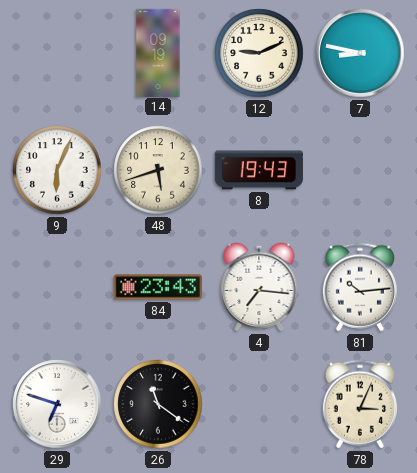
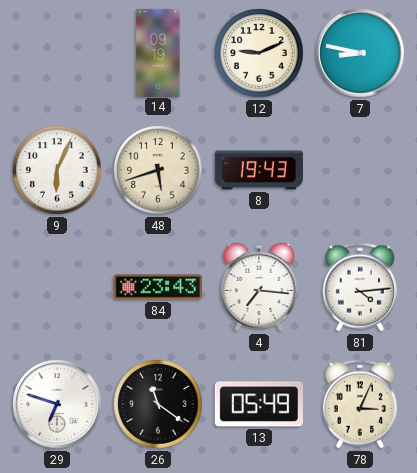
81: 10:14 -> 4:14
13: none -> 05:49
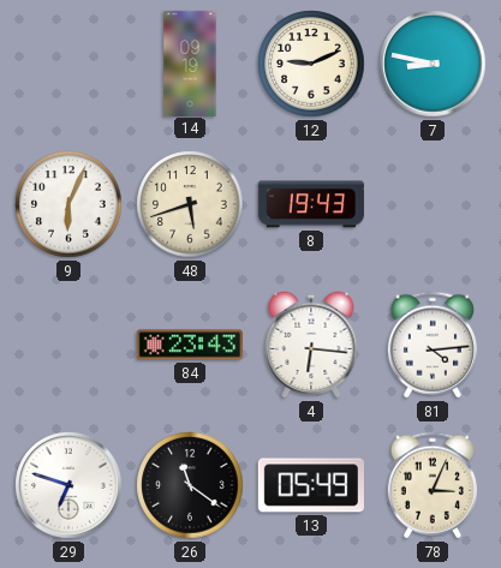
4: 7:16 -> 6:16
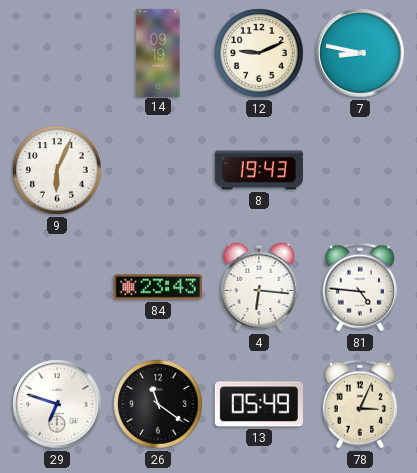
48: 5:42 -> none
81: 4:14 -> 4:46
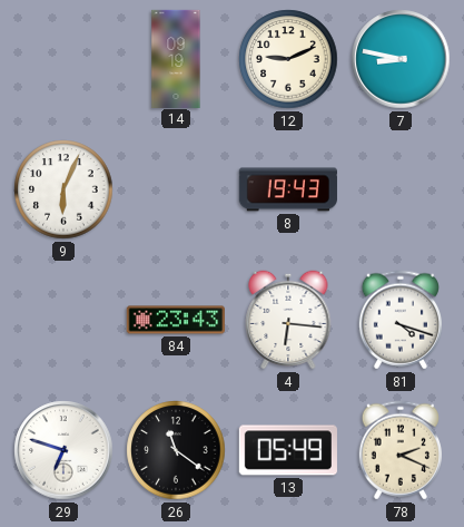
81: 4:46 -> 4:18
78: 3:04 -> 2:19
